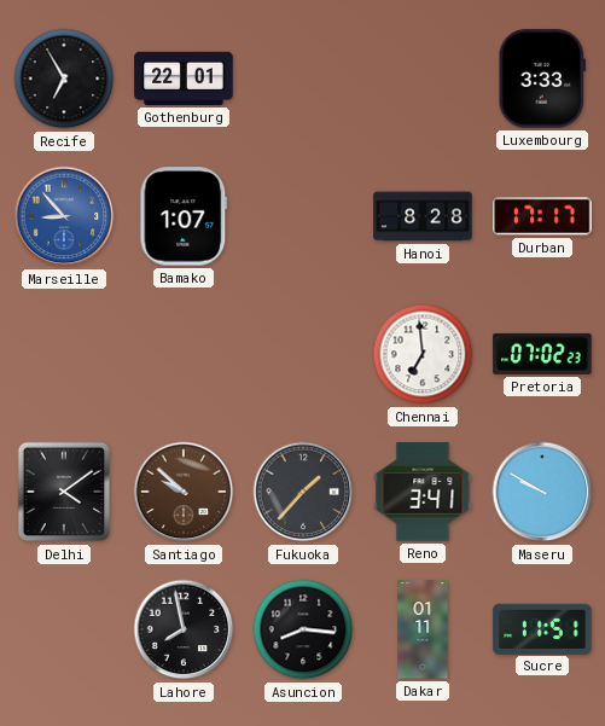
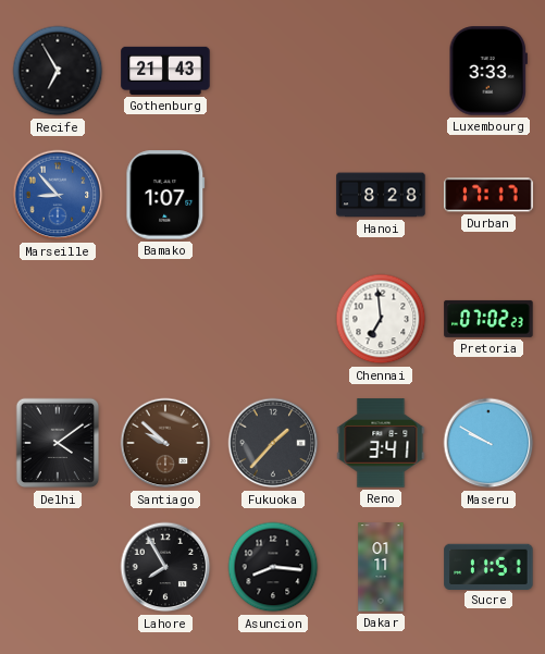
Gothenburg: 22:01 -> 21:43
Lahore: 7:58 -> 7:55
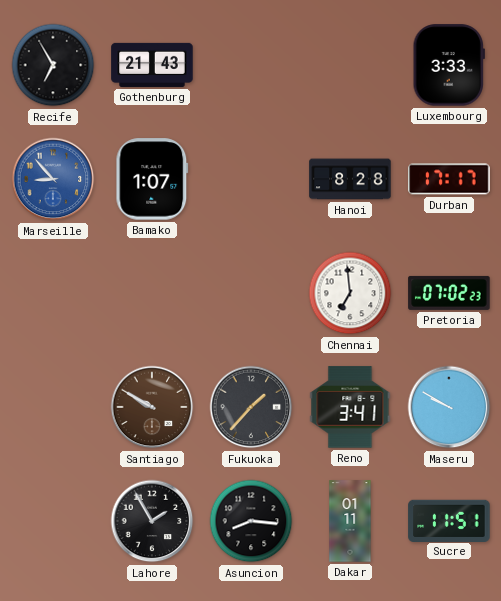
Delhi: 4:09 -> none
Santiago: 9:52 -> 9:50
Lahore: 7:55 -> 1:55
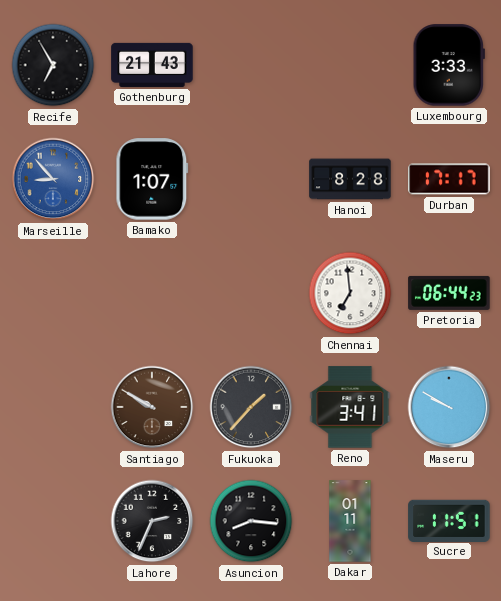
Pretoria: 07:02 -> 06:44
Lahore: 1:55 -> 2:34
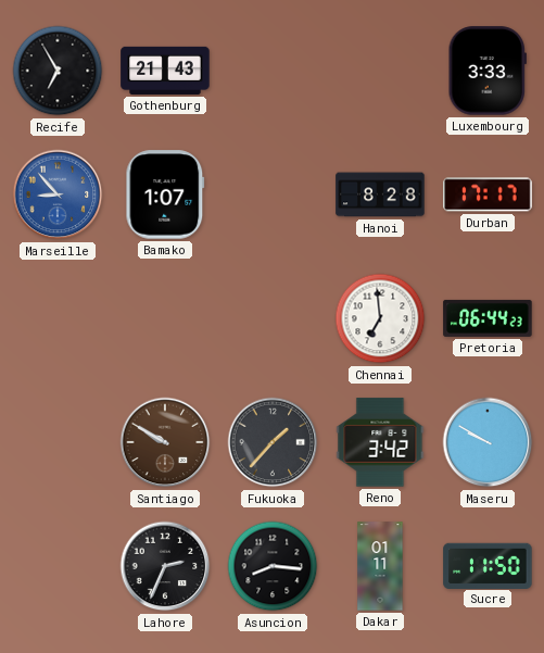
Reno: 3:41 -> 3:42
Sucre: 11:51 -> 11:50
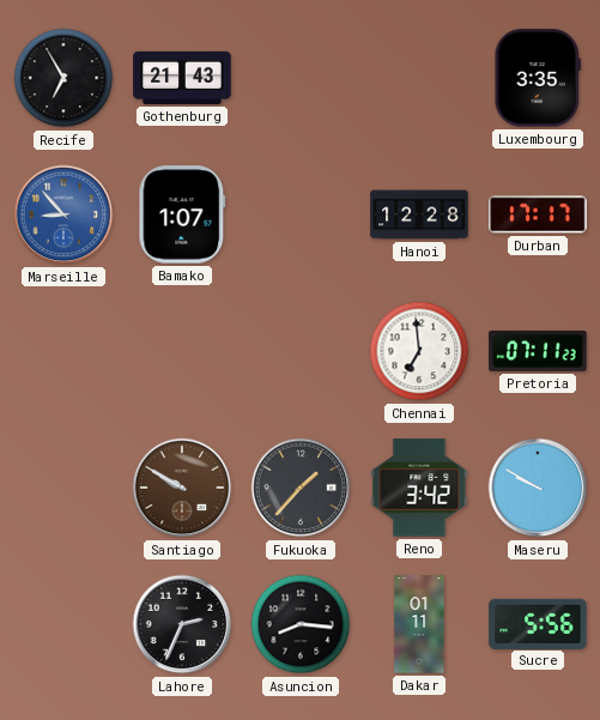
Luxembourg: 3:33 -> 3:35
Hanoi: 8:28 -> 12:28
Pretoria: 06:44 -> 07:11
Sucre: 11:50 -> 5:56
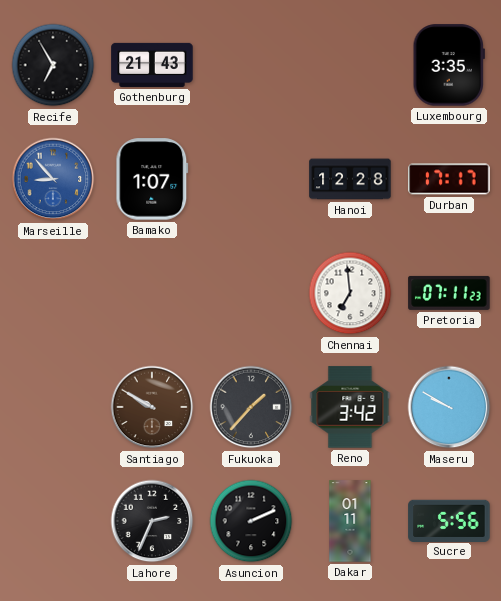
Asuncion: 8:16 -> 2:11
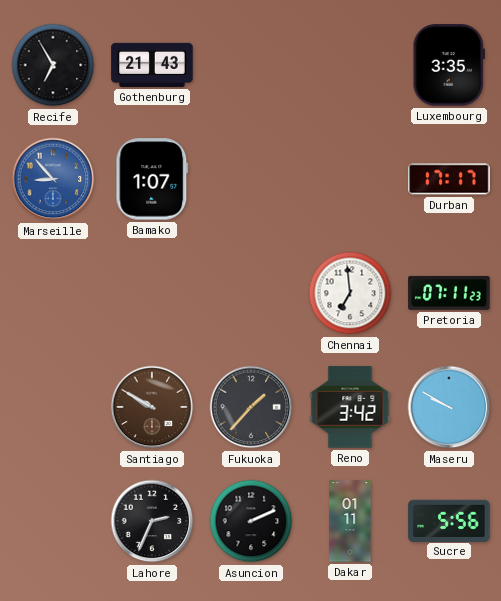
Hanoi: 12:28 -> none
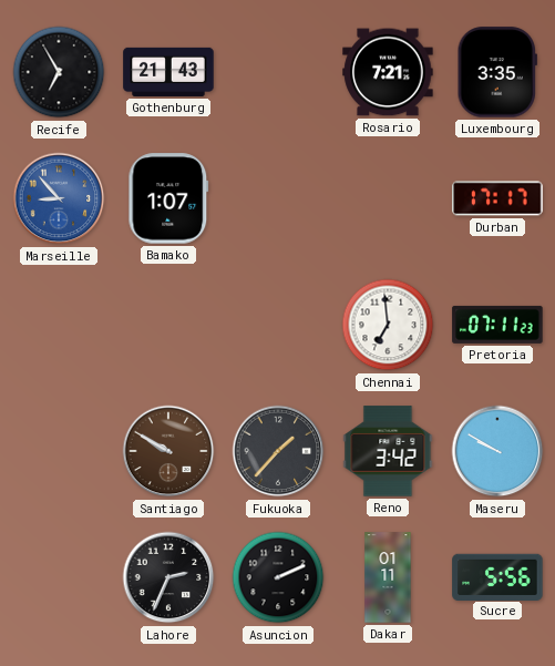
Rosario: none -> 7:21
